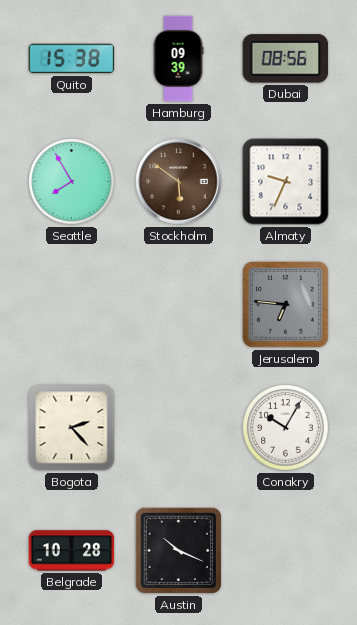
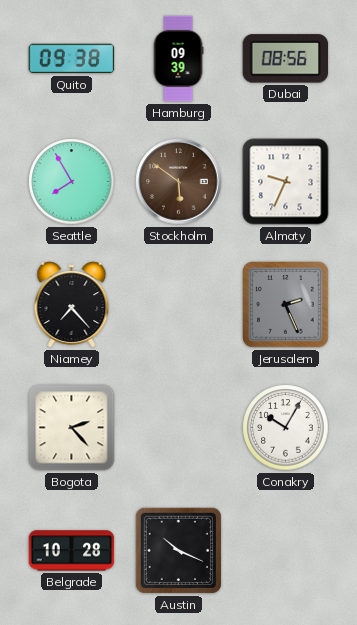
Quito: 15:38 -> 09:38
Niamey: none -> 7:23
Jerusalem: 6:46 -> 2:26
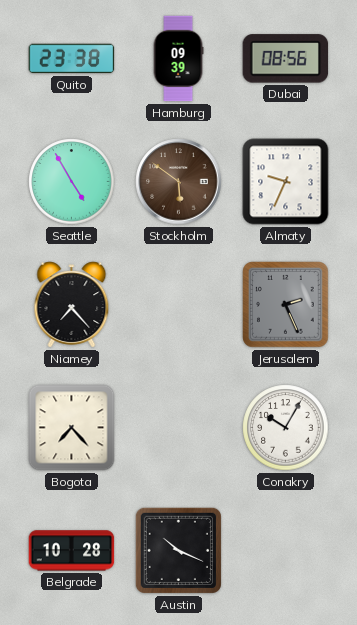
Quito: 09:38 -> 23:38
Seattle: 7:55 -> 4:55
Bogota: 2:23 -> 7:23
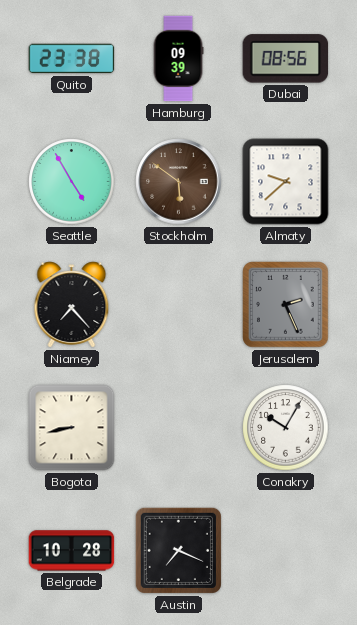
Almaty: 9:34 -> 9:38
Bogota: 7:23 -> 8:43
Austin: 10:19 -> 7:19
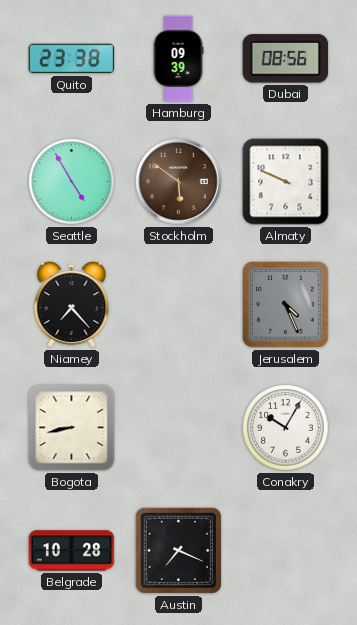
Almaty: 9:38 -> 9:49
Jerusalem: 2:26 -> 4:26
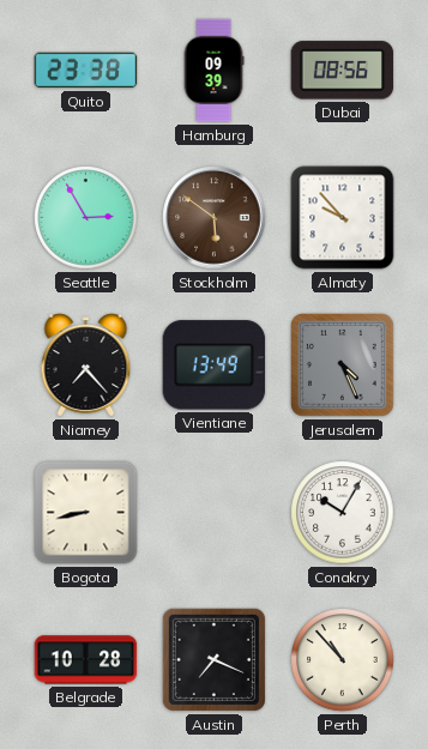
Seattle: 4:55 -> 2:55
Almaty: 9:49 -> 9:53
Vientiane: none -> 13:49
Perth: none -> 10:53
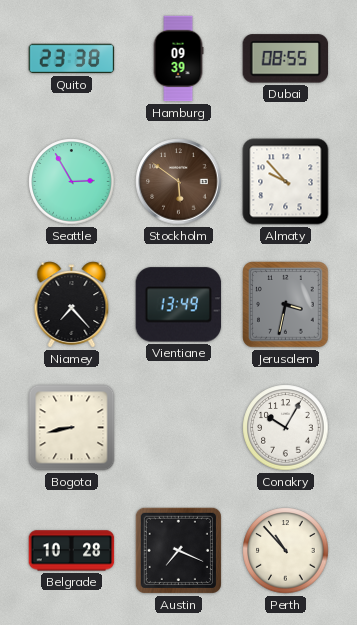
Dubai: 08:56 -> 08:55
Jerusalem: 4:26 -> 3:32
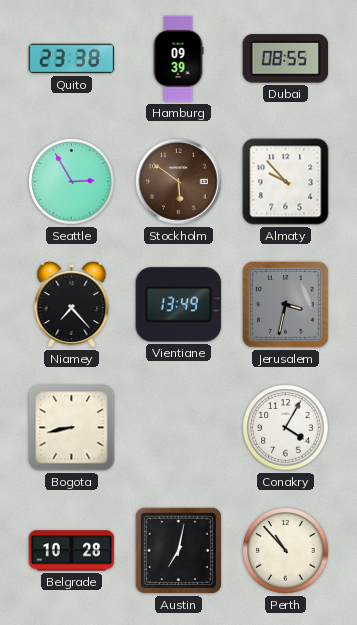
Conakry: 10:05 -> 4:05
Austin: 7:19 -> 7:02
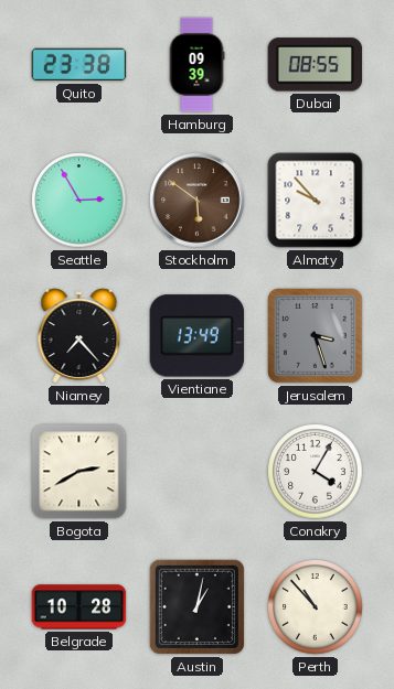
Jerusalem: 3:32 -> 3:27
Bogota: 8:43 -> 2:40
Austin: 7:02 -> 1:02
